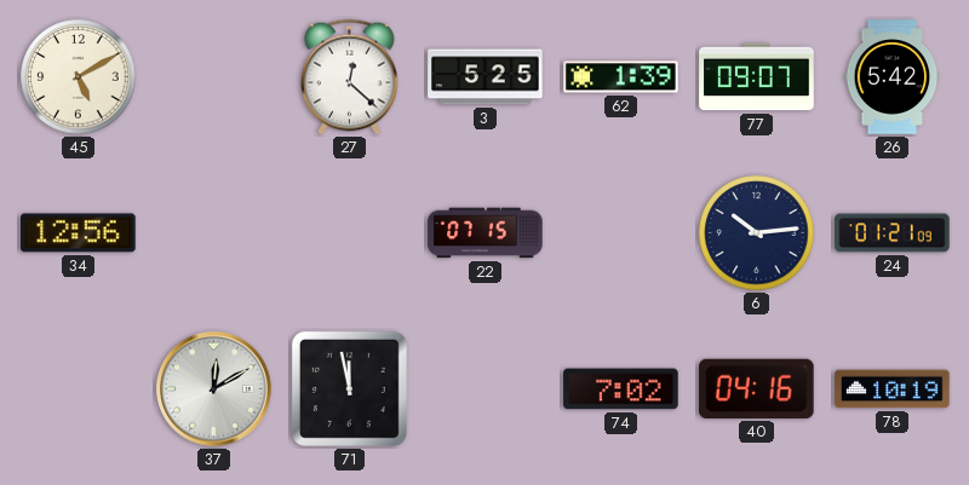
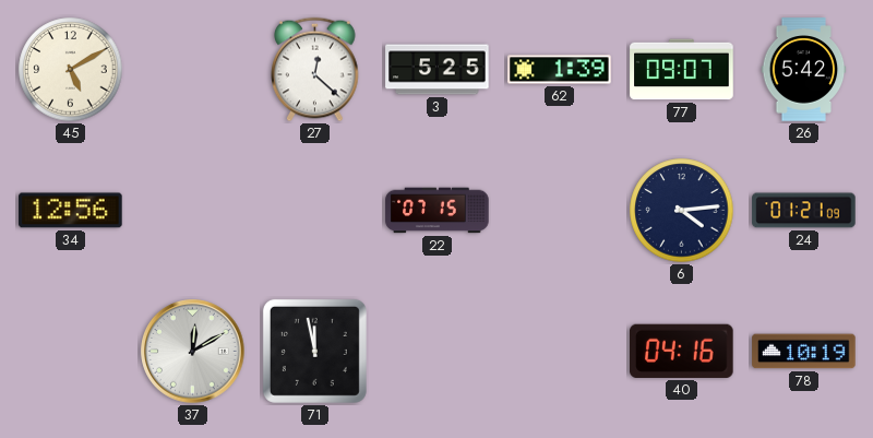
6: 10:14 -> 4:14
74: 7:02 -> none
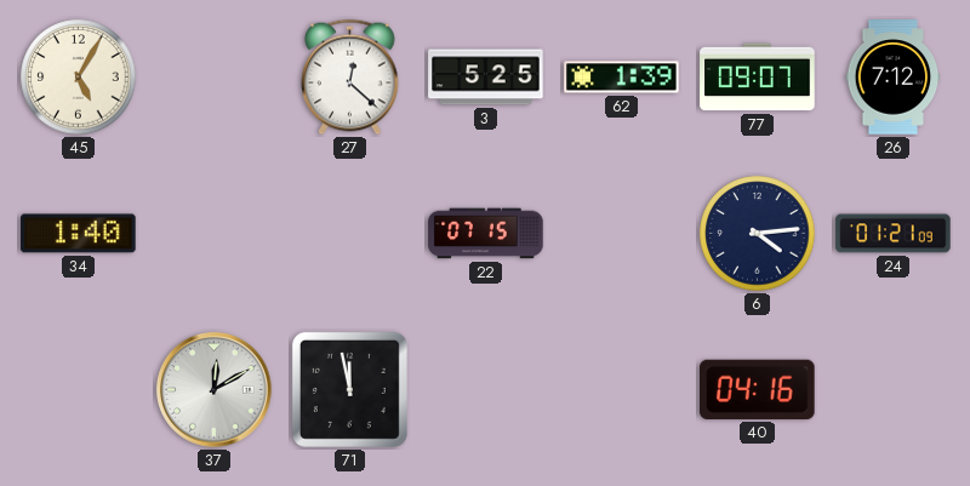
45: 5:10 -> 5:05
26: 5:42 -> 7:12
34: 12:56 -> 1:40
78: 10:19 -> none
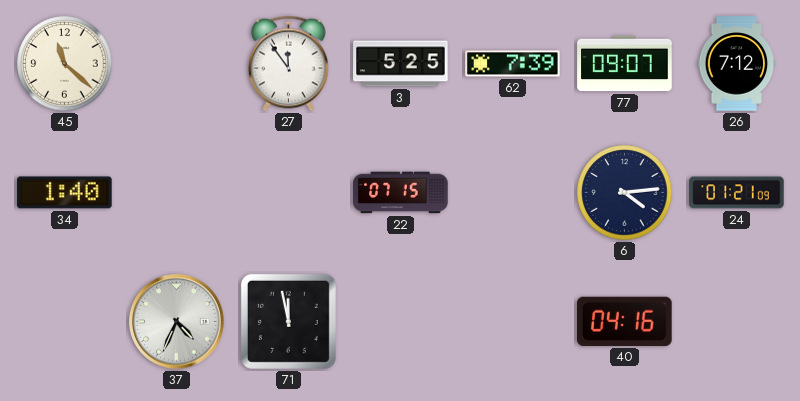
45: 5:05 -> 11:22
27: 12:22 -> 11:54
62: 1:39 -> 7:39
37: 12:10 -> 4:34
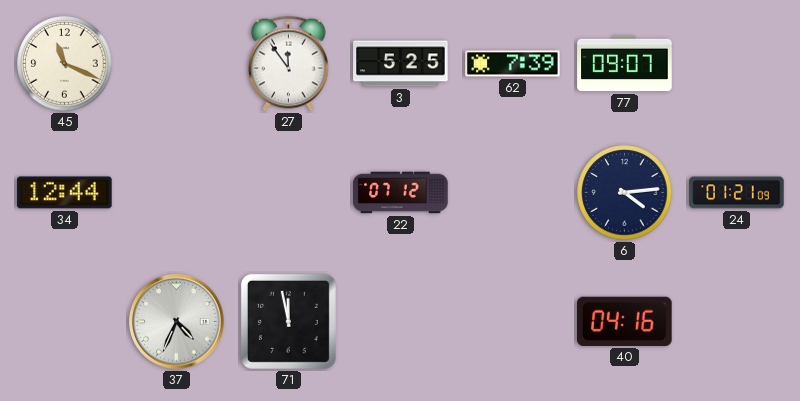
45: 11:22 -> 11:19
26: 7:12 -> none
34: 1:40 -> 12:44
22: 07:15 -> 07:12
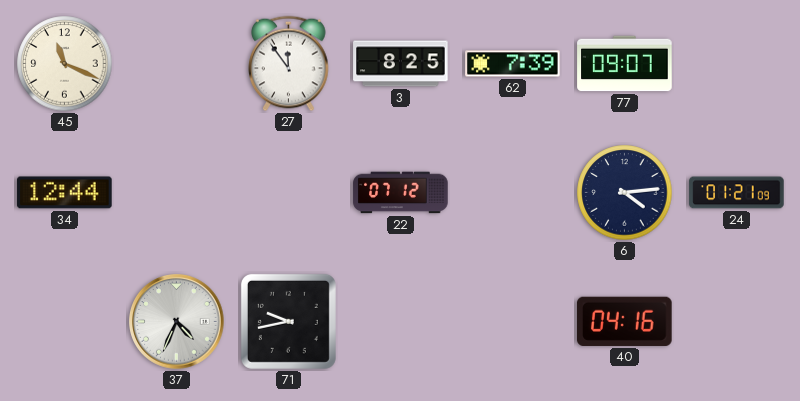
3: 5:25 -> 8:25
71: 11:58 -> 9:43
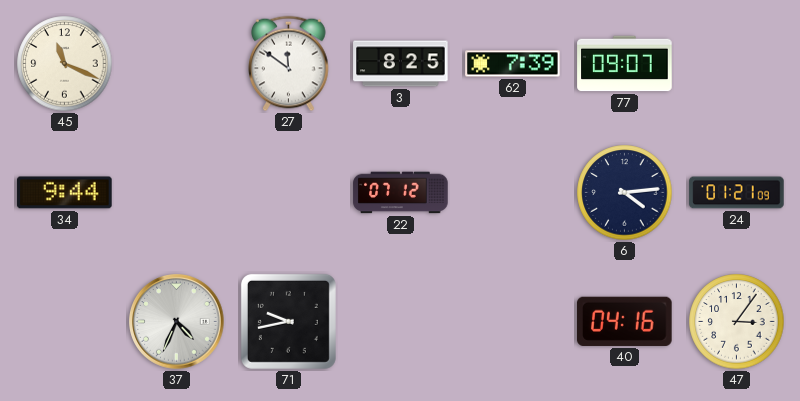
27: 11:54 -> 11:51
34: 12:44 -> 9:44
47: none -> 3:06
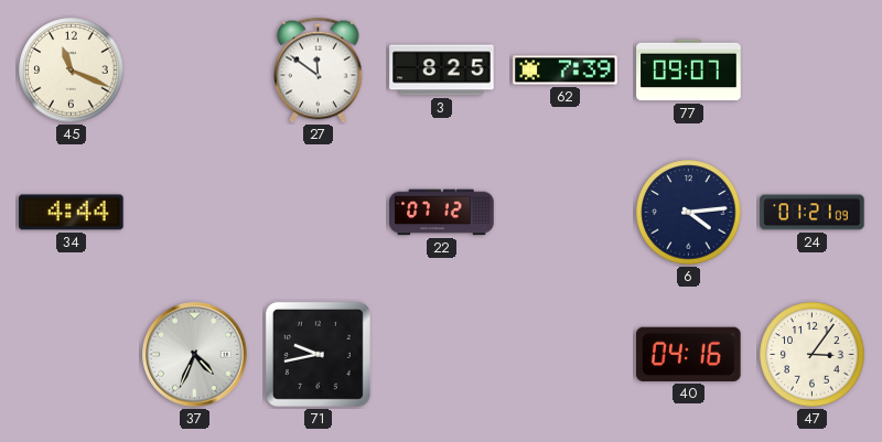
34: 9:44 -> 4:44
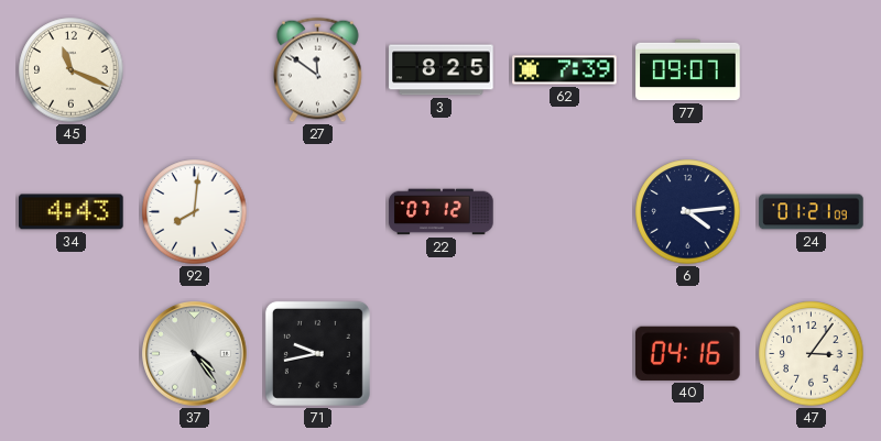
34: 4:44 -> 4:43
92: none -> 8:01
37: 4:34 -> 4:24
